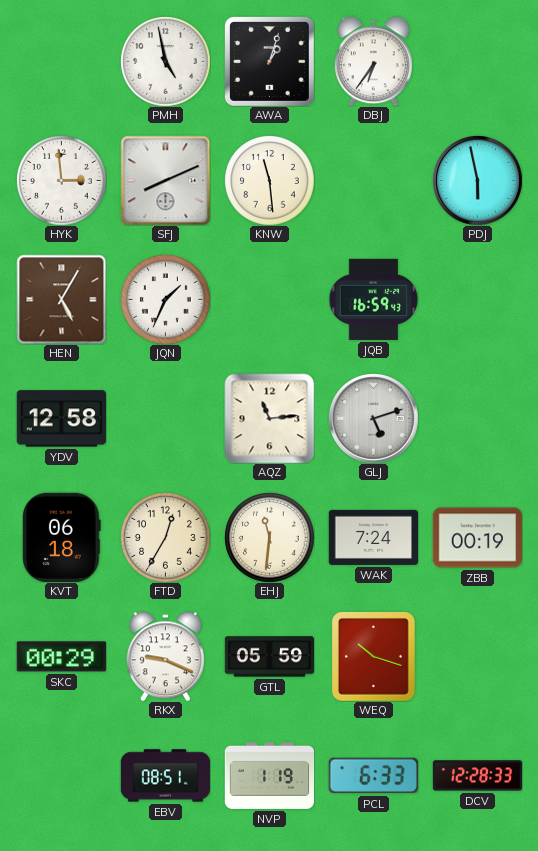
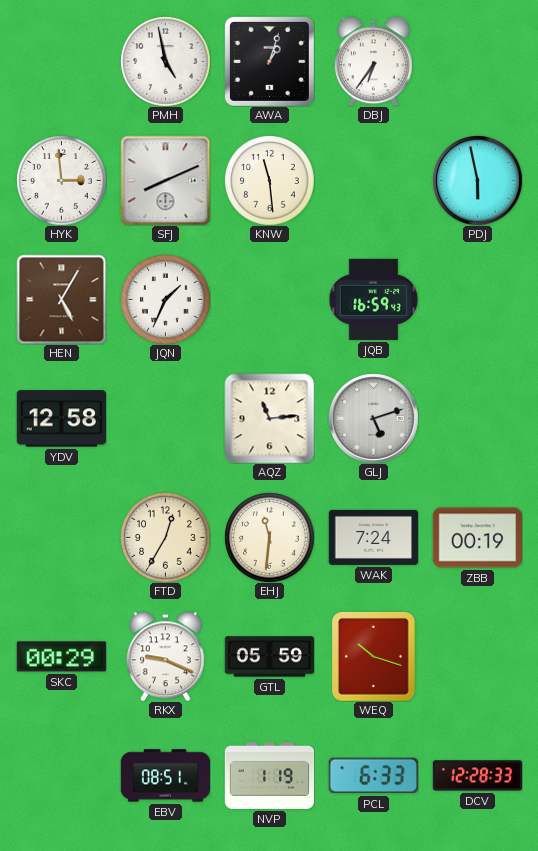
KVT: 06:18 -> none
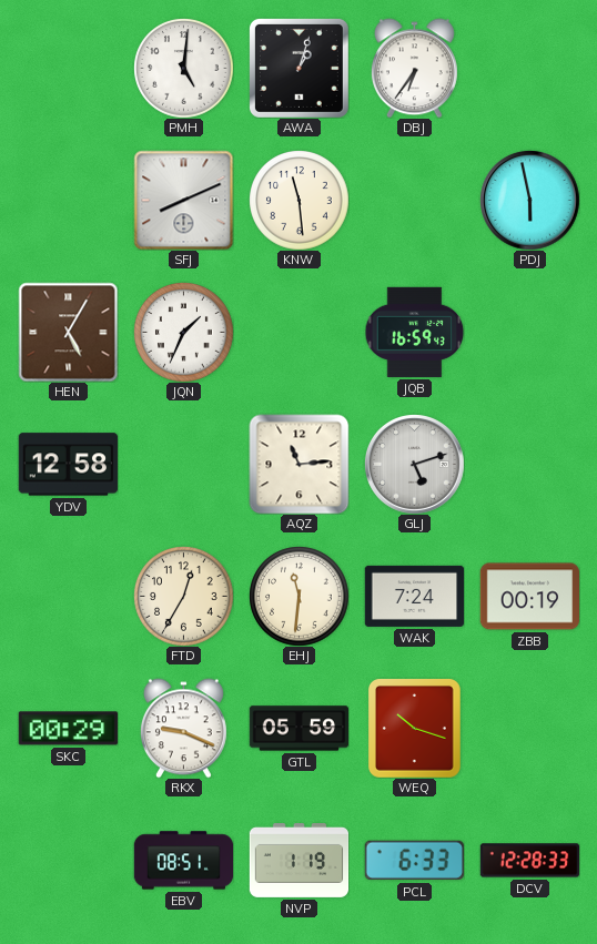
PMH: 4:58 -> 5:01
HYK: 2:59 -> none
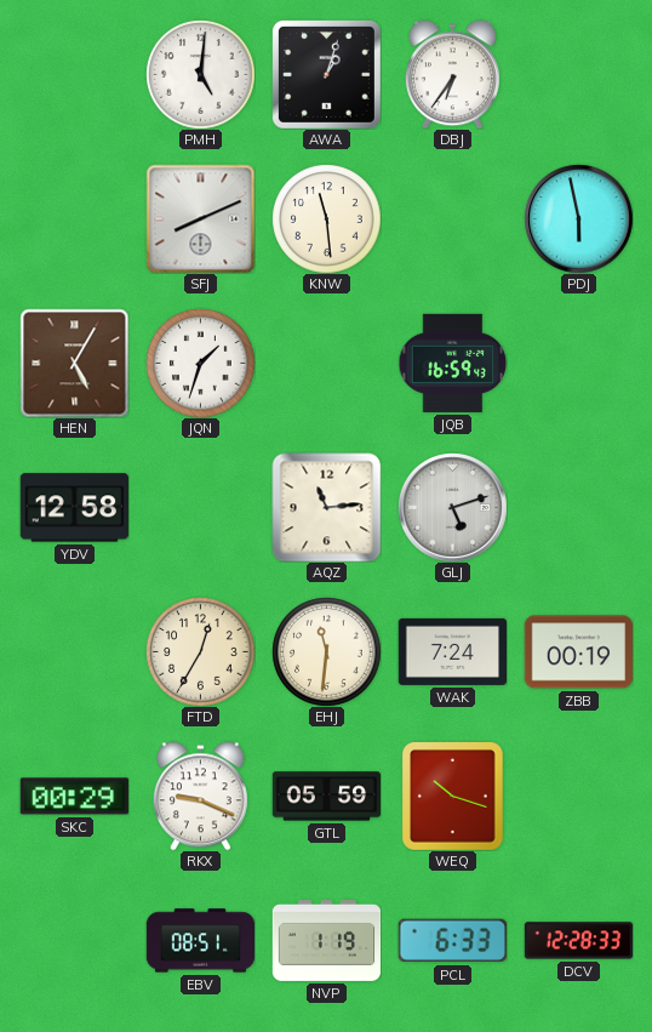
JQN: 1:34 -> 1:33
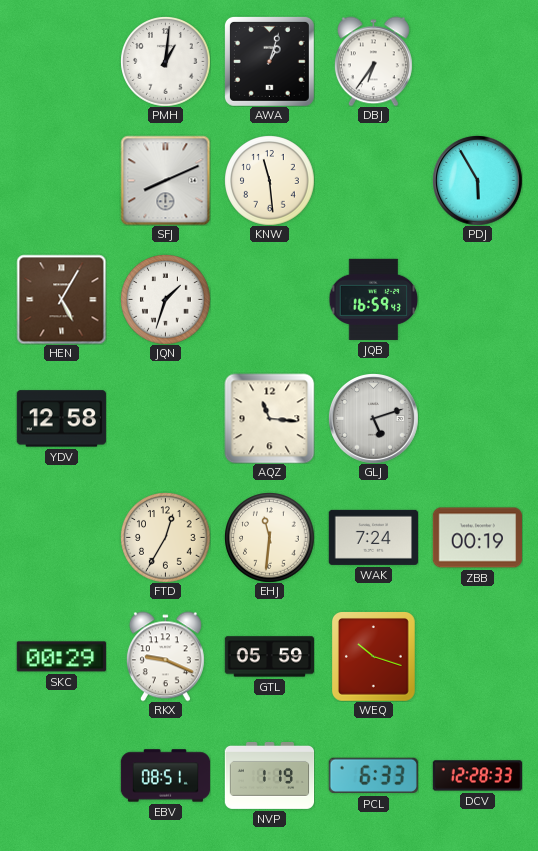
PMH: 5:01 -> 1:01
PDJ: 5:58 -> 5:55
AQZ: 11:14 -> 11:16
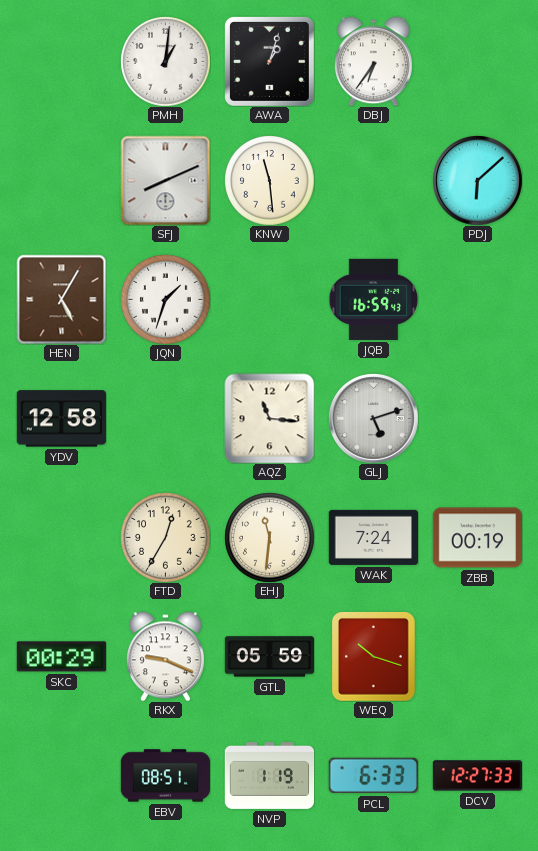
PDJ: 5:55 -> 6:08
DCV: 12:28 -> 12:27
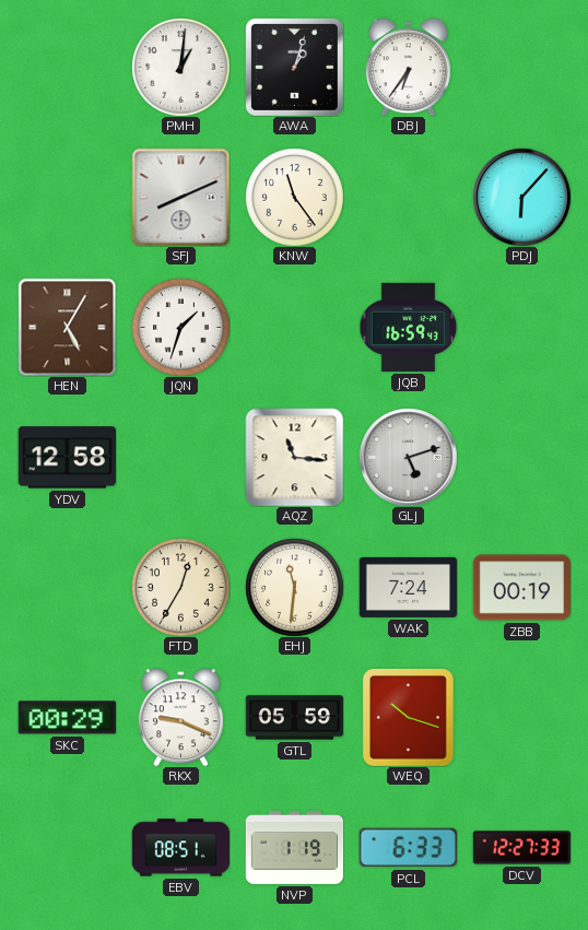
KNW: 11:29 -> 11:24
PDJ: 6:08 -> 6:07
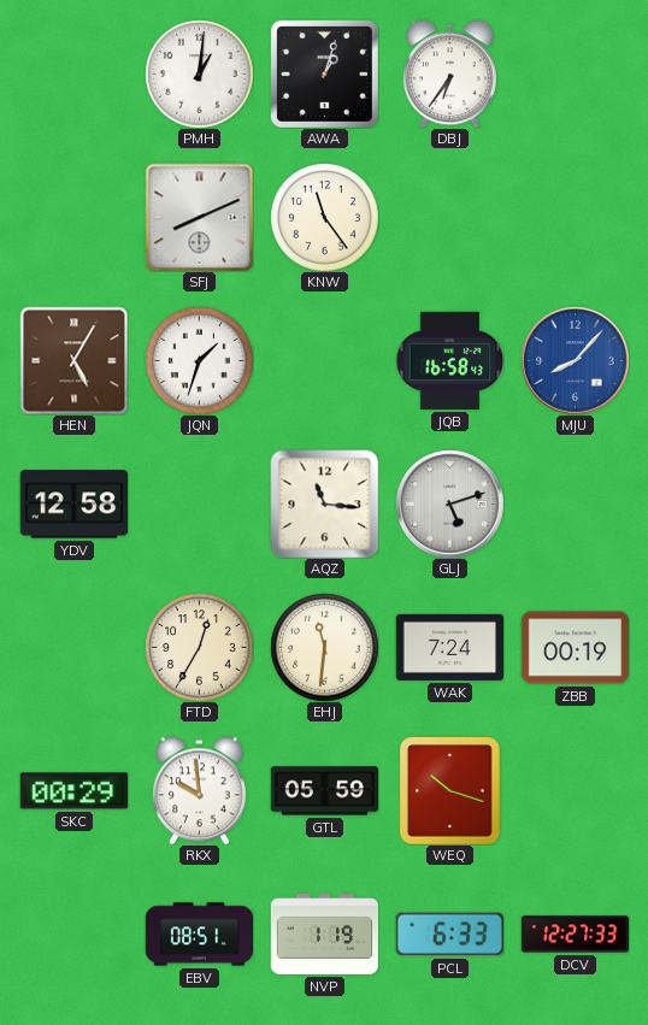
PDJ: 6:07 -> none
JQB: 16:59 -> 16:58
MJU: none -> 8:07
RKX: 9:19 -> 9:59
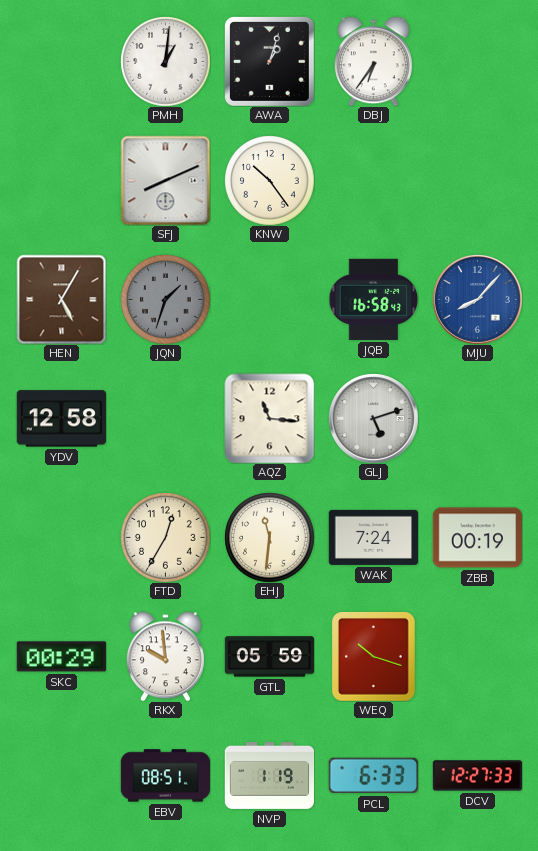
KNW: 11:24 -> 10:24
JQN dial: white -> grey
